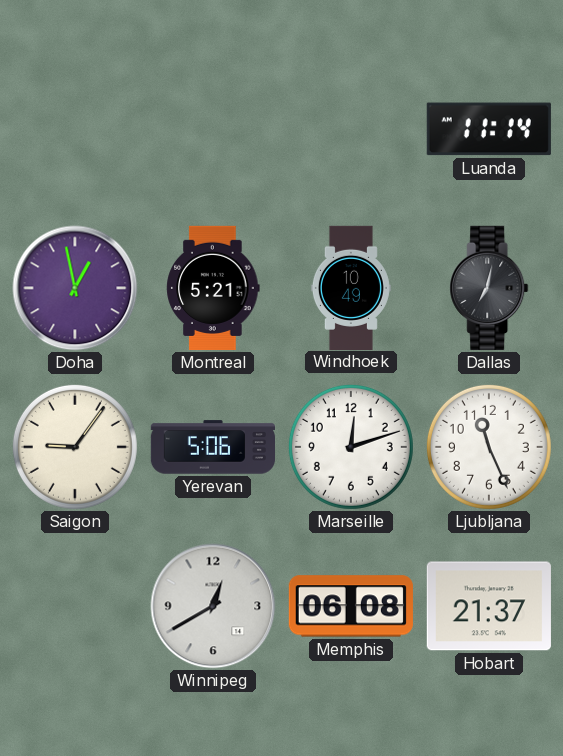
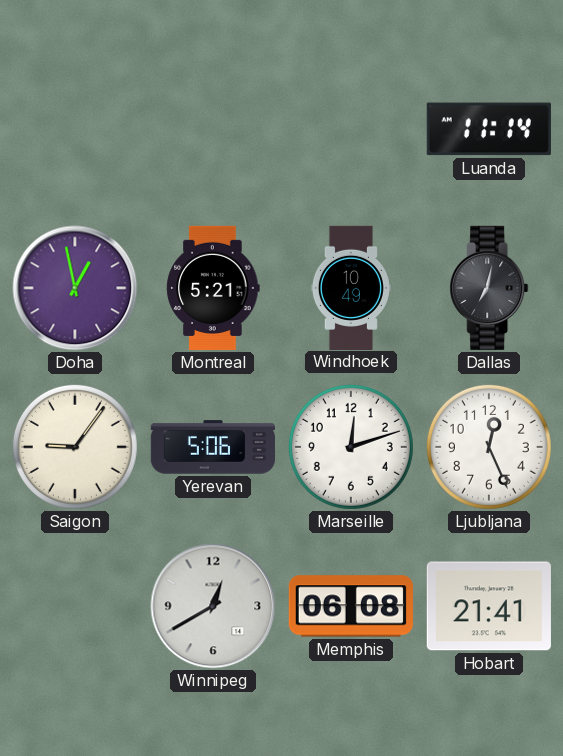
Ljubljana: 11:26 -> 12:26
Hobart: 21:37 -> 21:41
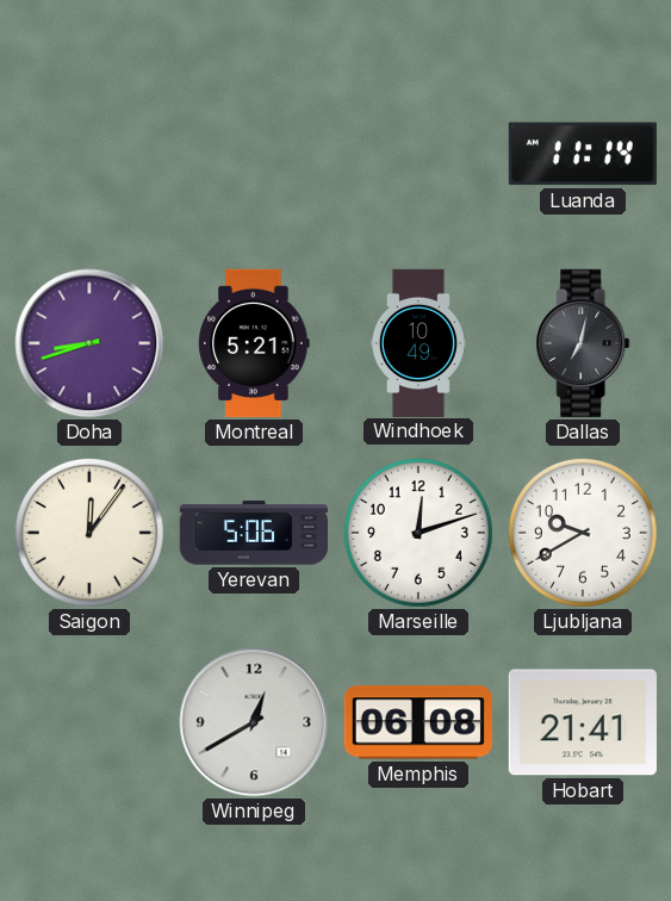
Doha: 12:58 -> 8:42
Saigon: 9:06 -> 12:06
Ljubljana: 12:26 -> 9:40
